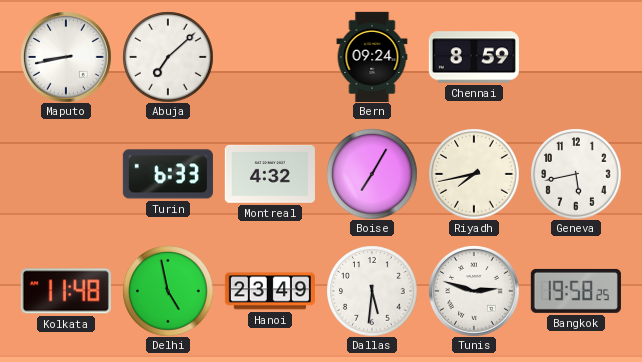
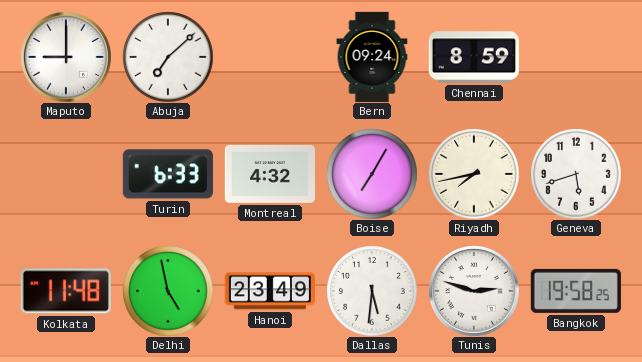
Maputo: 8:43 -> 9:00
Geneva: 5:43 -> 5:42
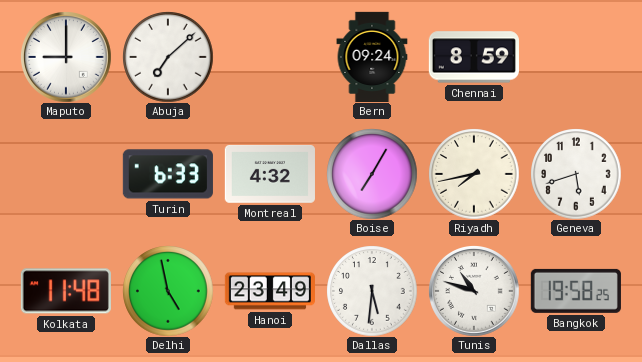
Tunis: 2:48 -> 10:48
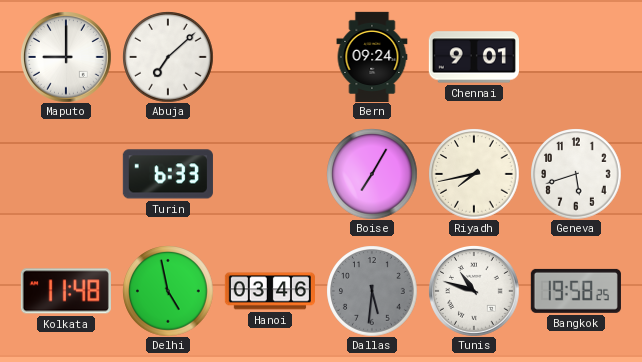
Chennai: 8:59 -> 9:01
Montreal: 4:32 -> none
Hanoi: 23:49 -> 03:46
Dallas dial: white -> grey
